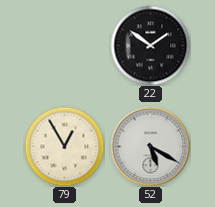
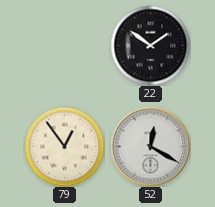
79: 12:55 -> 12:54
52: 5:20 -> 12:20
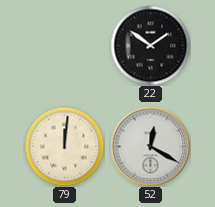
79: 12:54 -> 12:01
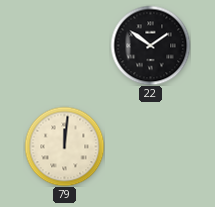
52: 12:20 -> none
